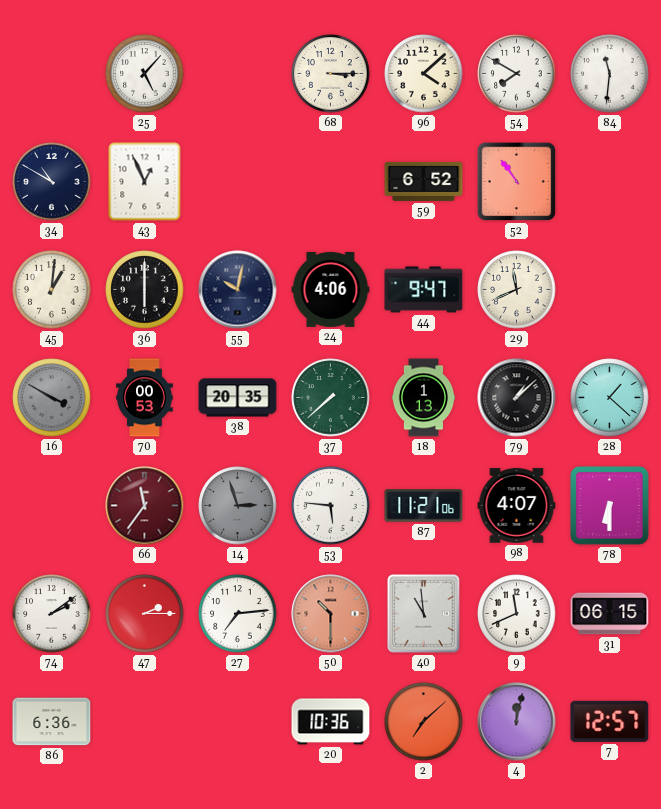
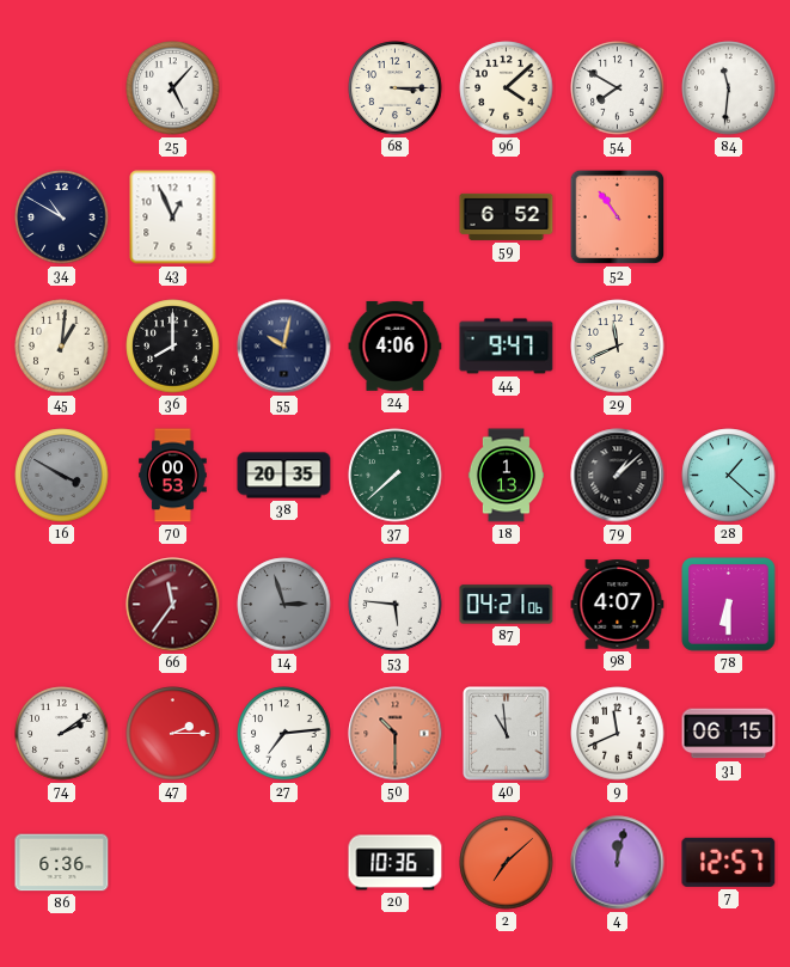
36: 6:00 -> 8:00
87: 11:21 -> 04:21
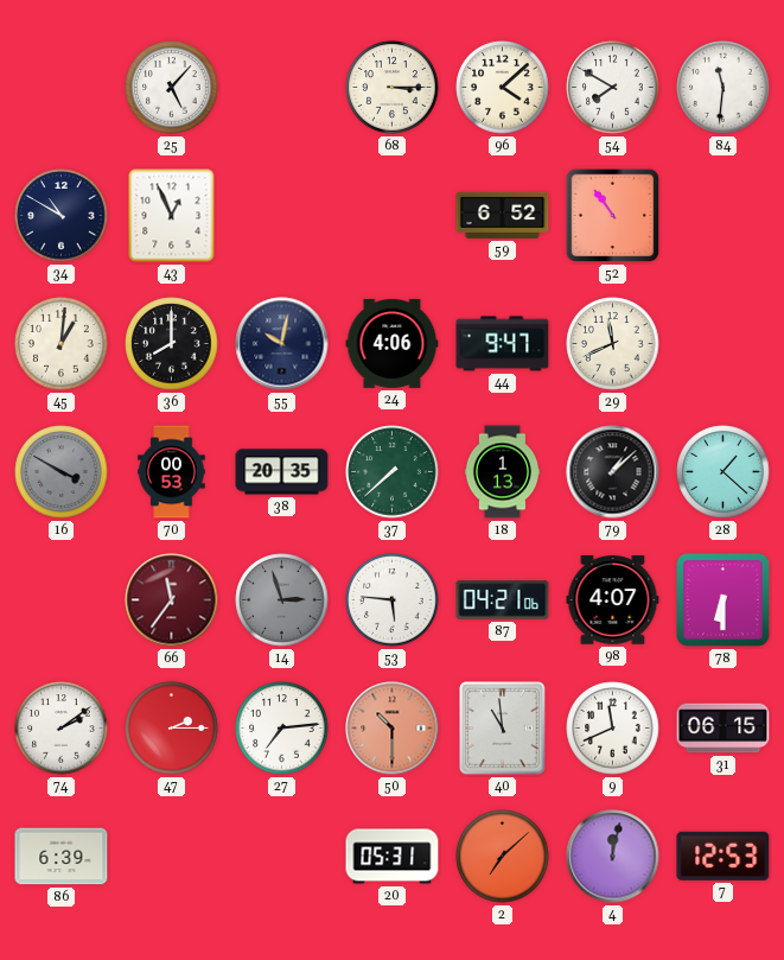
86: 6:36 -> 6:39
20: 10:36 -> 05:31
7: 12:57 -> 12:53
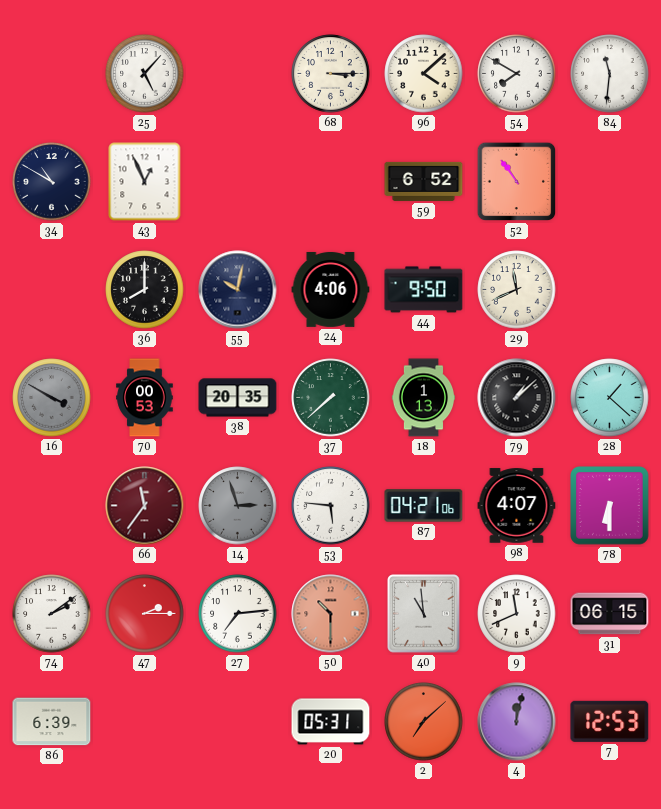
45: 1:01 -> none
44: 9:47 -> 9:50
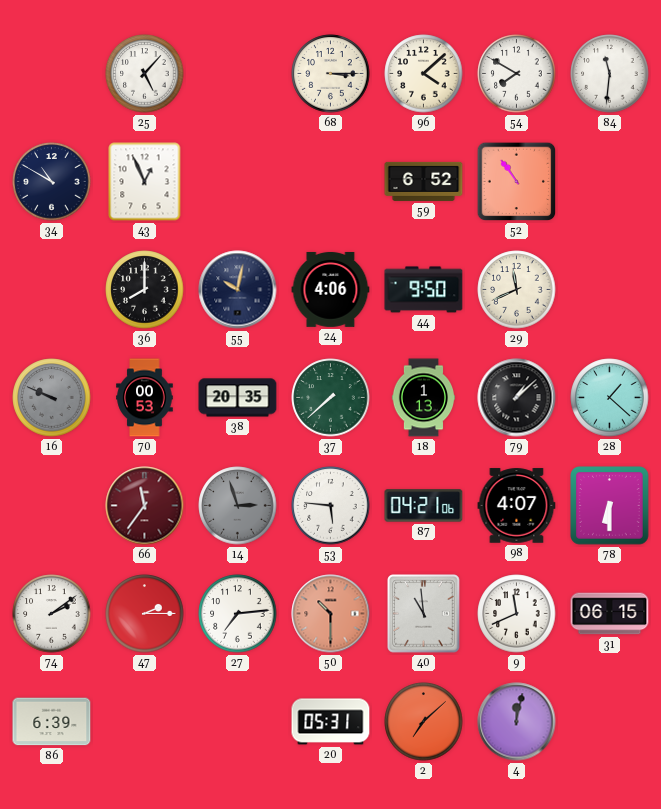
16: 3:50 -> 9:49
7: 12:53 -> none
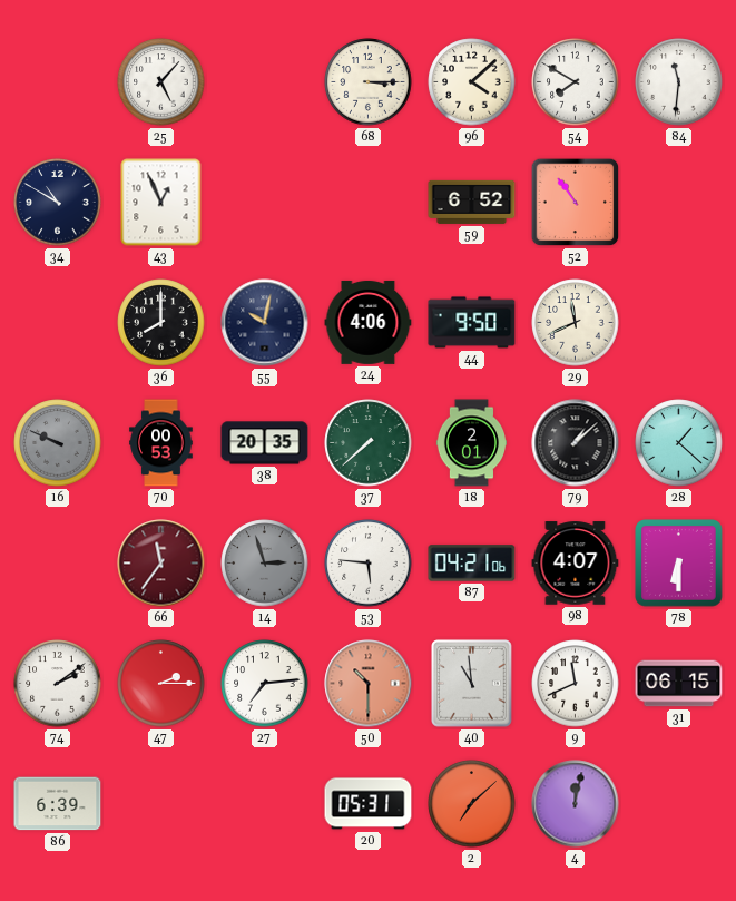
18: 1:13 -> 2:01
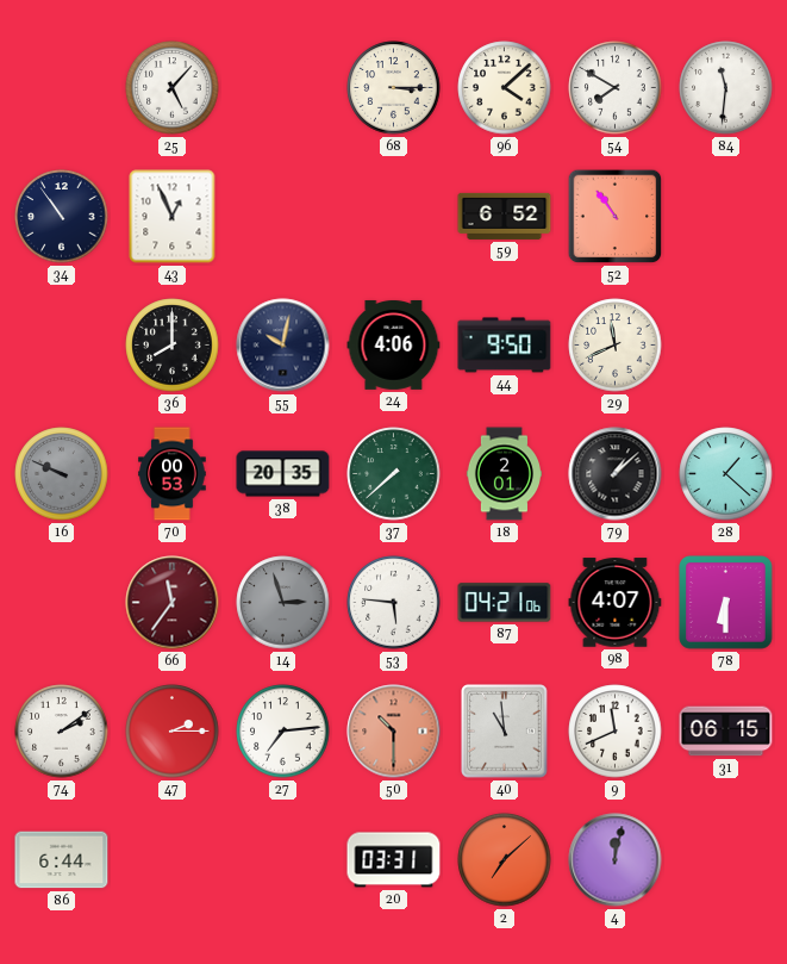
34: 10:50 -> 10:54
86: 6:39 -> 6:44
20: 05:31 -> 03:31
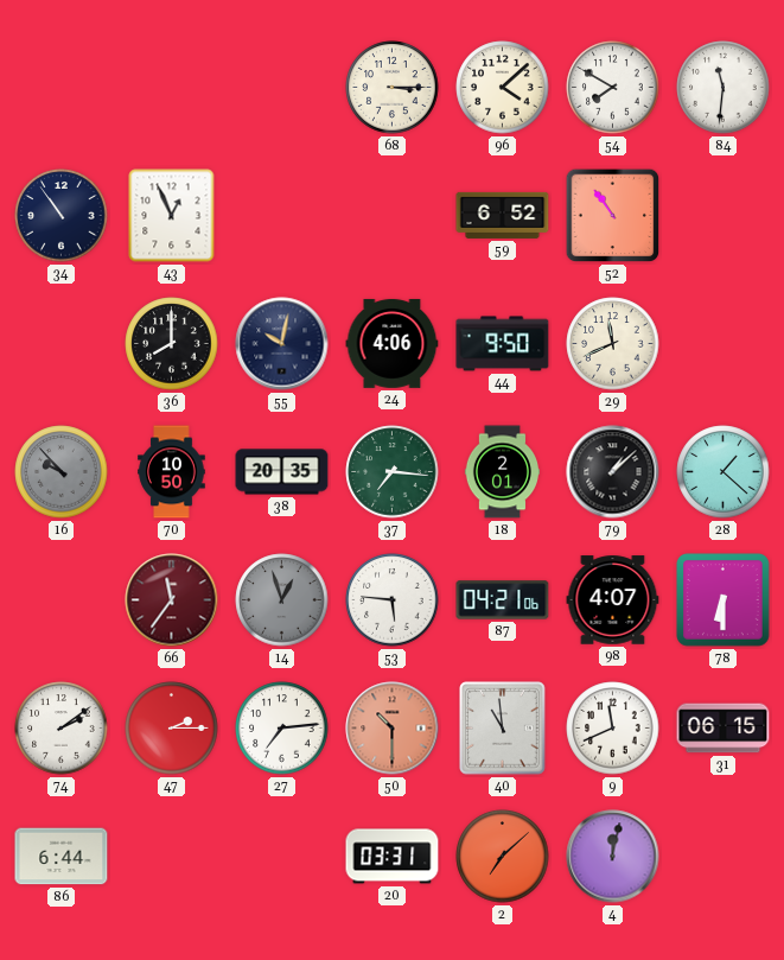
25: 5:07 -> none
16: 9:49 -> 9:53
70: 00:53 -> 10:50
37: 7:38 -> 7:16
14: 2:57 -> 12:57
